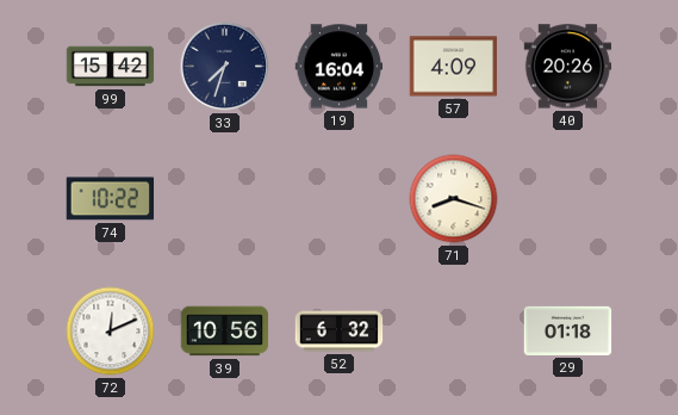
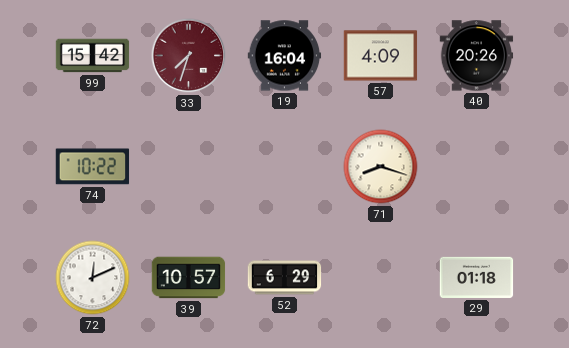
33 dial: navy -> burgundy
39: 10:56 -> 10:57
52: 6:32 -> 6:29
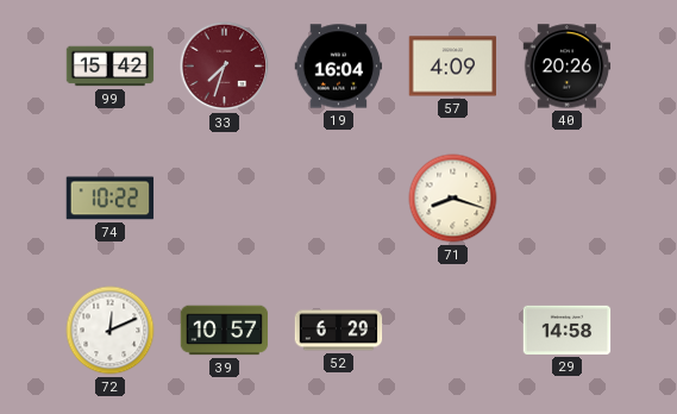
29: 01:18 -> 14:58
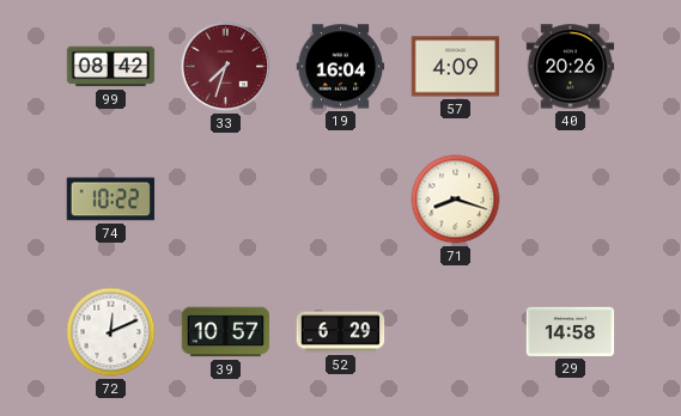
99: 15:42 -> 08:42
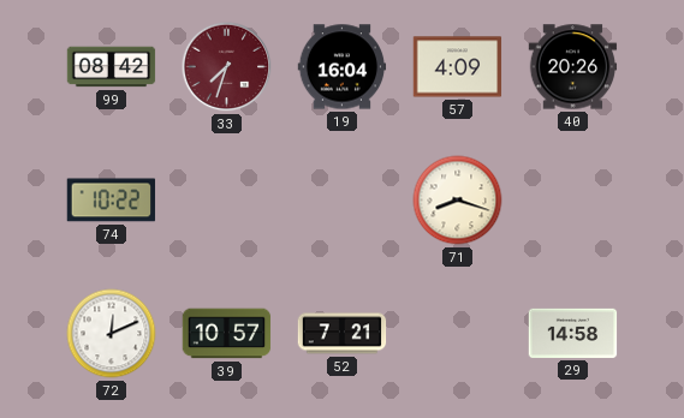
52: 6:29 -> 7:21
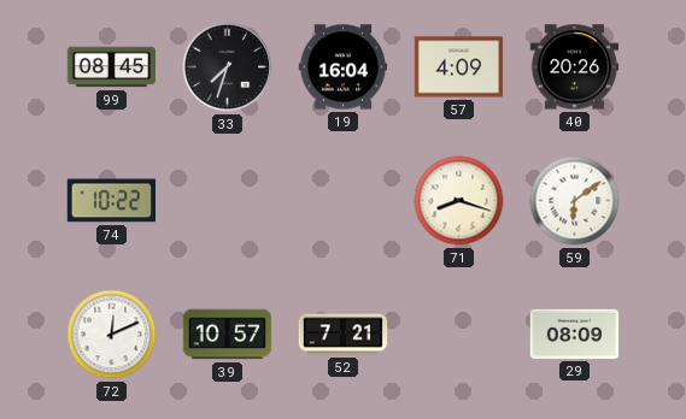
99: 08:42 -> 08:45
33 dial: burgundy -> black
59: none -> 6:09
29: 14:58 -> 08:09
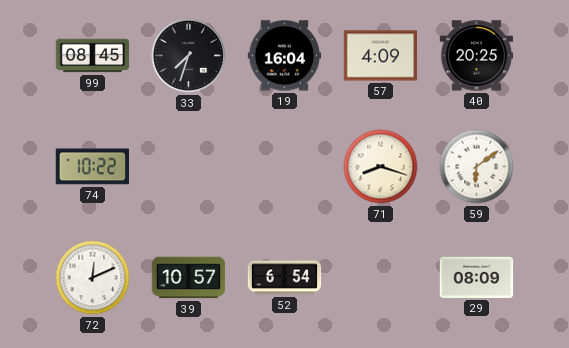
40: 20:26 -> 20:25
52: 7:21 -> 6:54
